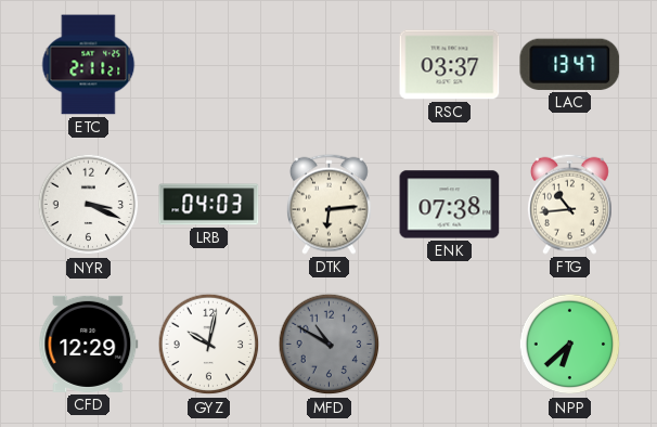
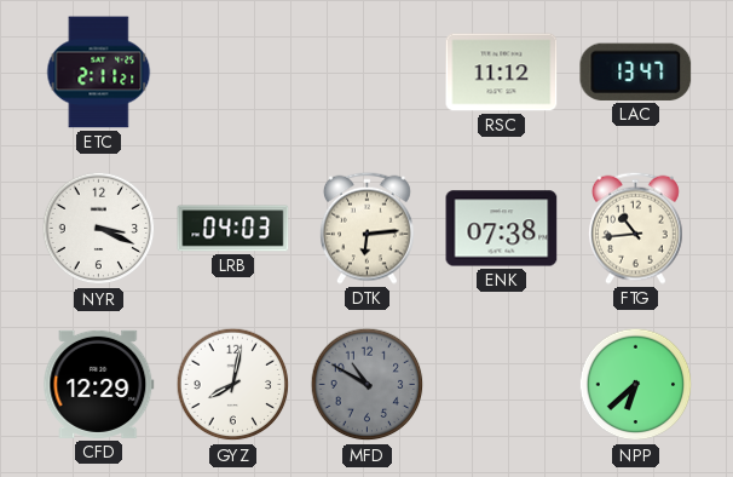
RSC: 03:37 -> 11:12
GYZ: 10:02 -> 8:02
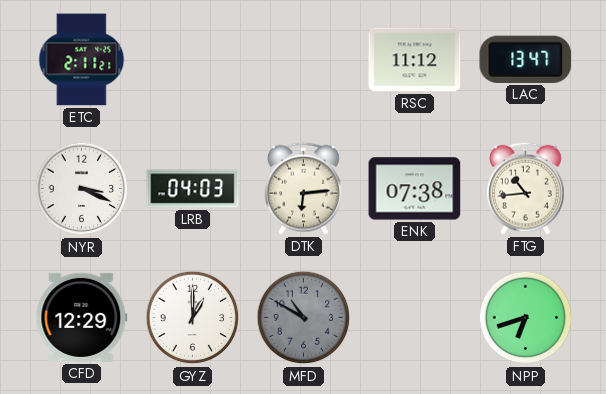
GYZ: 8:02 -> 1:00
NPP: 6:38 -> 6:42
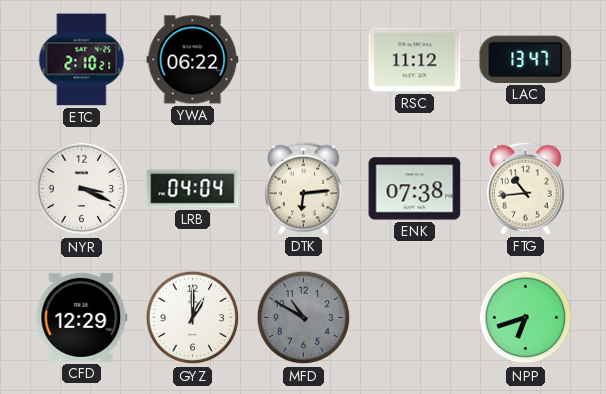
ETC: 2:11 -> 2:10
YWA: none -> 06:22
LRB: 04:03 -> 04:04
